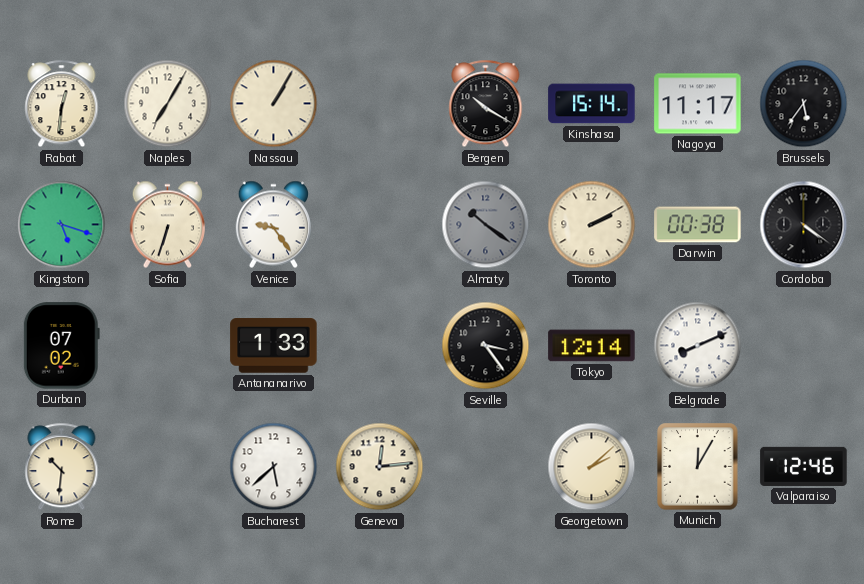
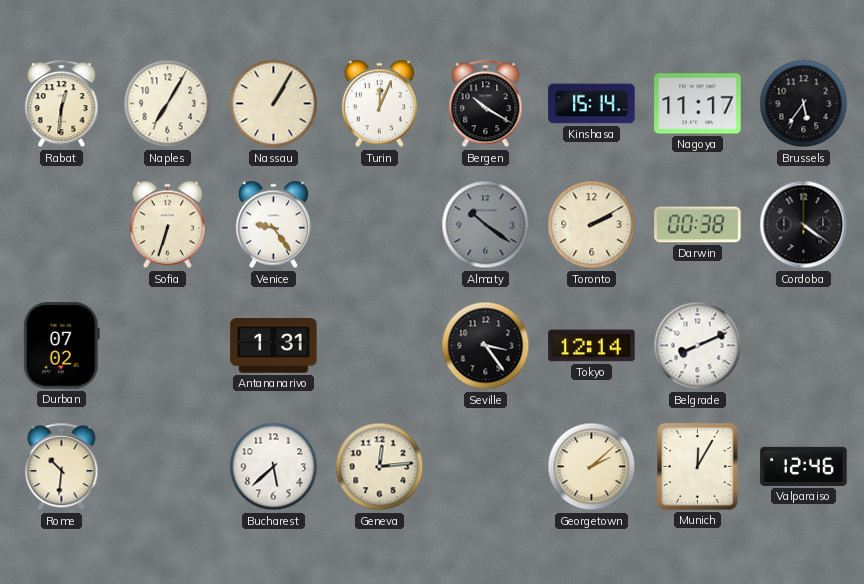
Turin: none -> 12:04
Kingston: 5:18 -> none
Antananarivo: 1:33 -> 1:31
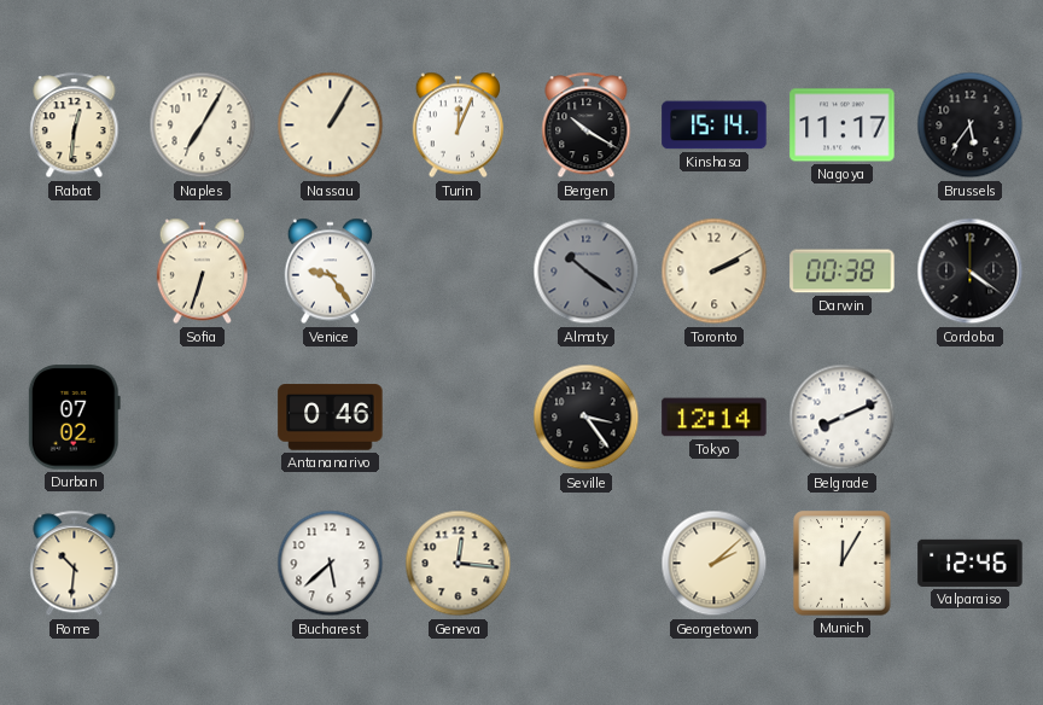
Antananarivo: 1:31 -> 0:46
Geneva: 12:14 -> 12:16
